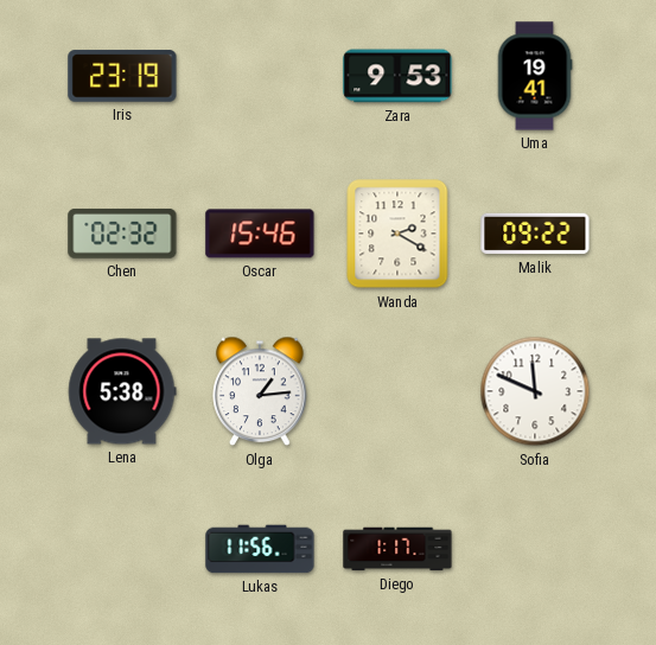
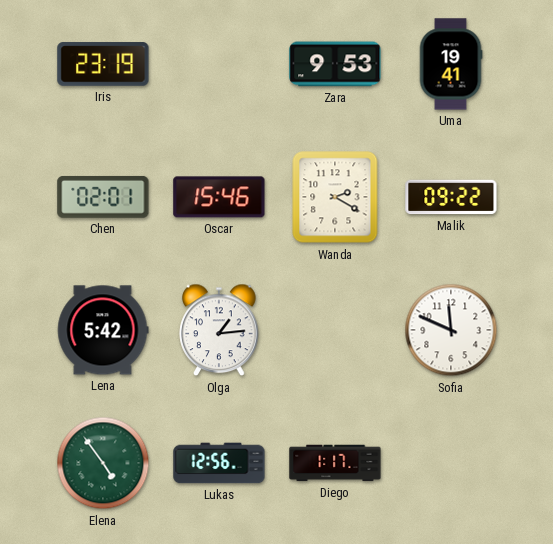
Chen: 02:32 -> 02:01
Lena: 5:38 -> 5:42
Elena: none -> 4:54
Lukas: 11:56 -> 12:56
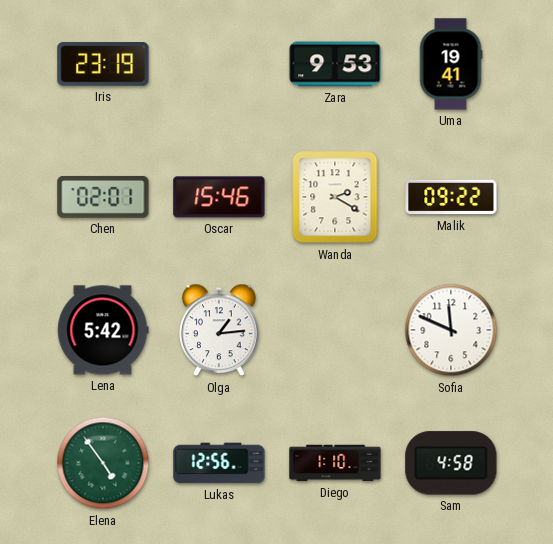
Diego: 1:17 -> 1:10
Sam: none -> 4:58
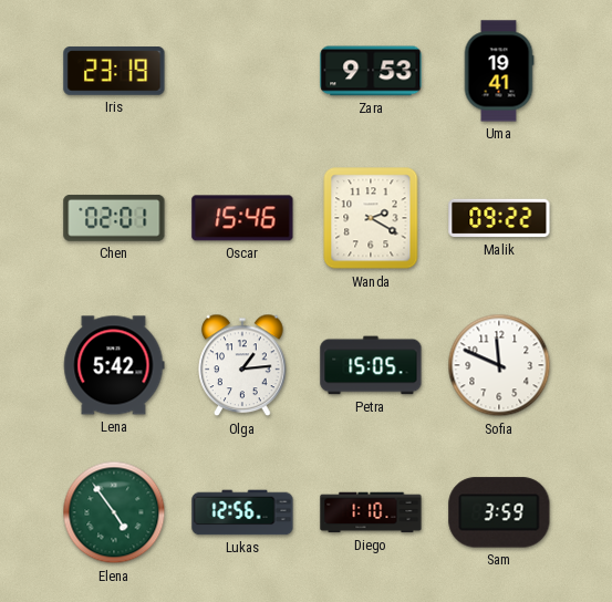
Petra: none -> 15:05
Sam: 4:58 -> 3:59
